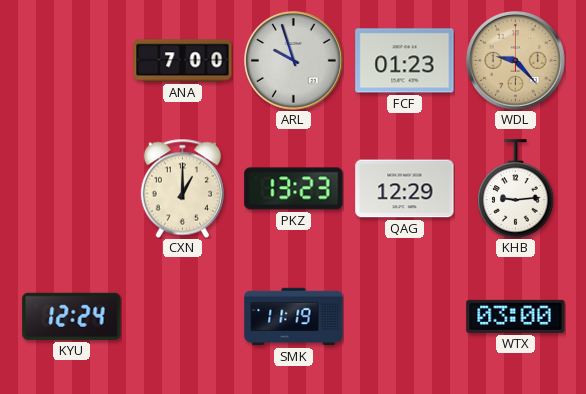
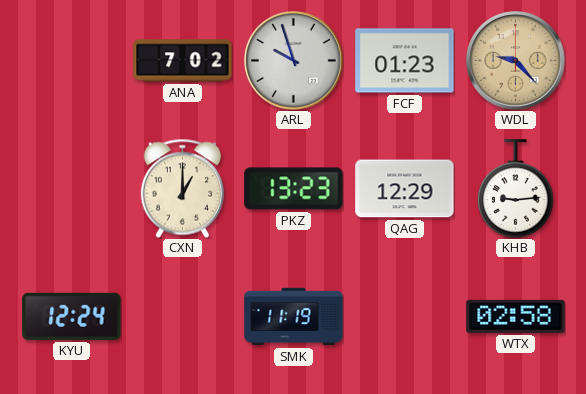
ANA: 7:00 -> 7:02
WTX: 03:00 -> 02:58
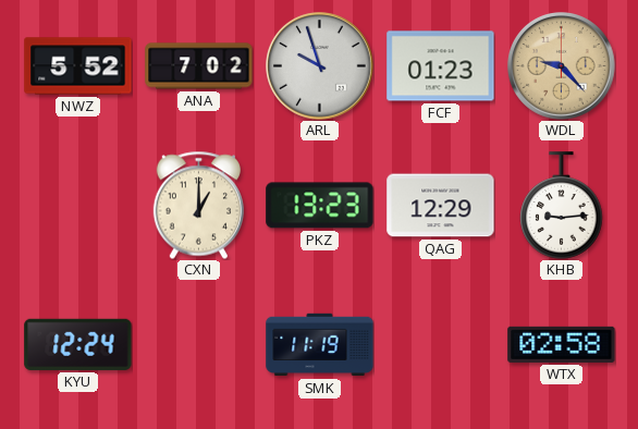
NWZ: none -> 5:52
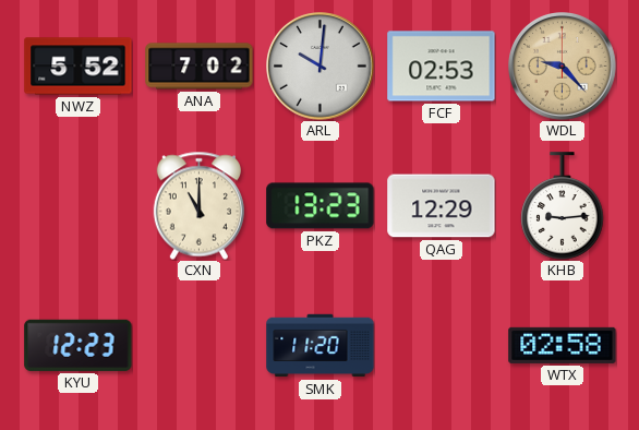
ARL: 9:57 -> 10:01
FCF: 01:23 -> 02:53
CXN: 1:00 -> 11:00
KYU: 12:24 -> 12:23
SMK: 11:19 -> 11:20
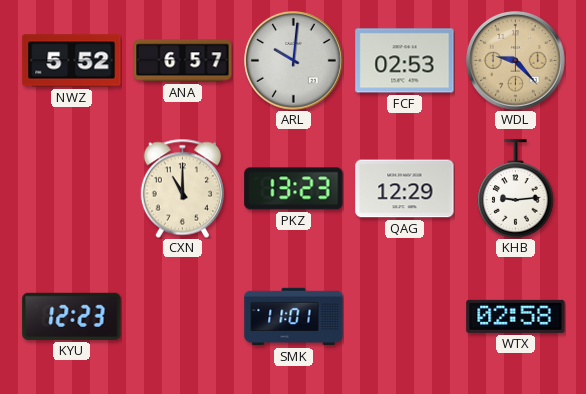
ANA: 7:02 -> 6:57
SMK: 11:20 -> 11:01
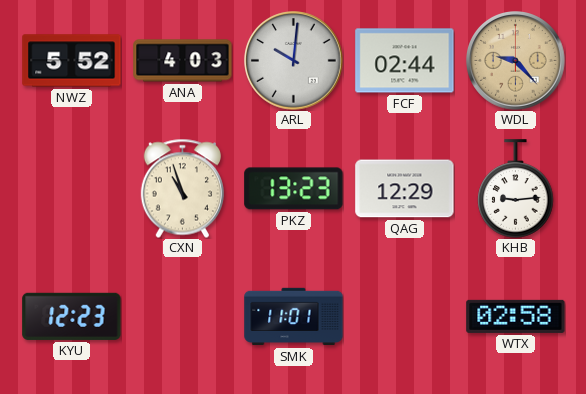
ANA: 6:57 -> 4:03
FCF: 02:53 -> 02:44
CXN: 11:00 -> 10:57
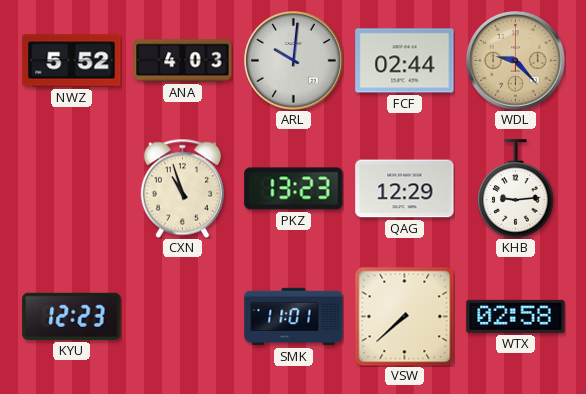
VSW: none -> 7:38
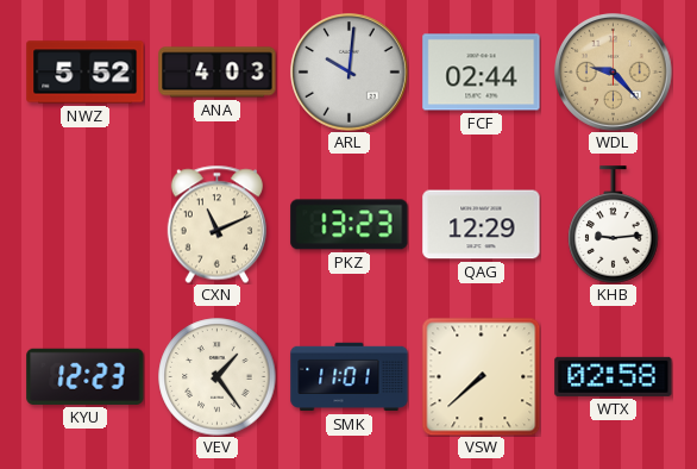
CXN: 10:57 -> 11:11
VEV: none -> 1:24
